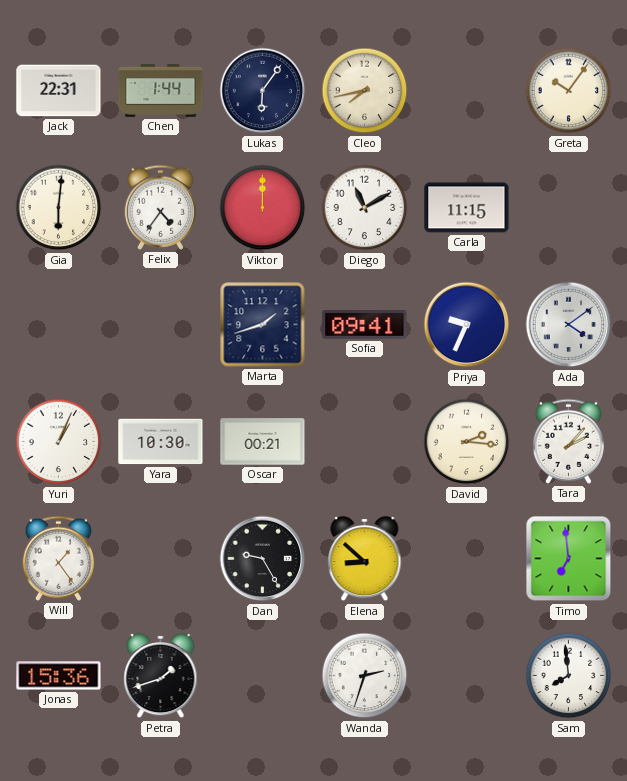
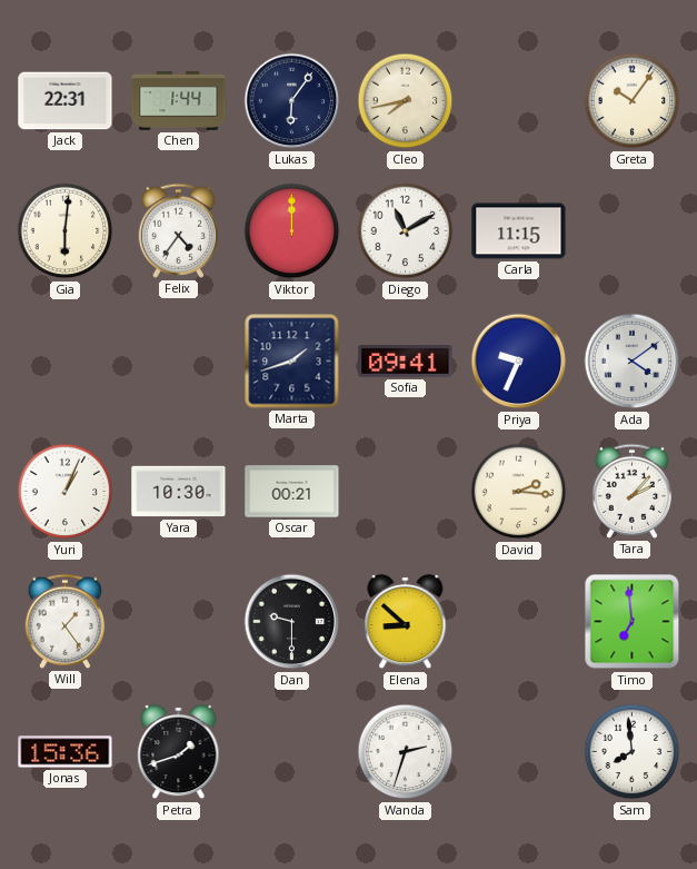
Dan: 9:25 -> 9:30
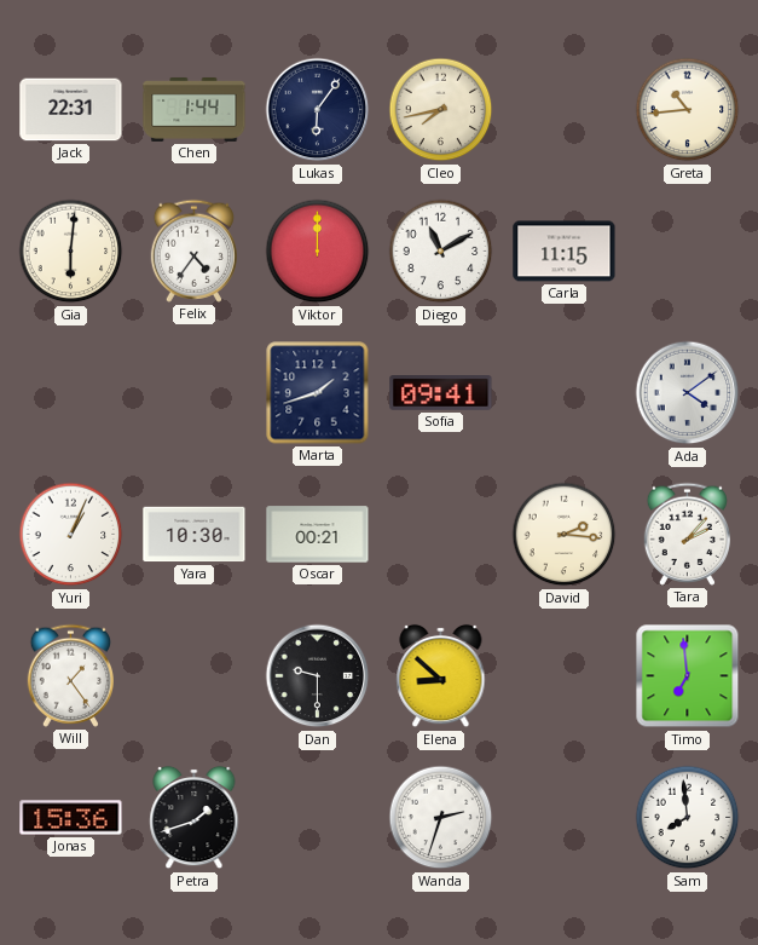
Greta: 10:06 -> 10:44
Priya: 9:34 -> none
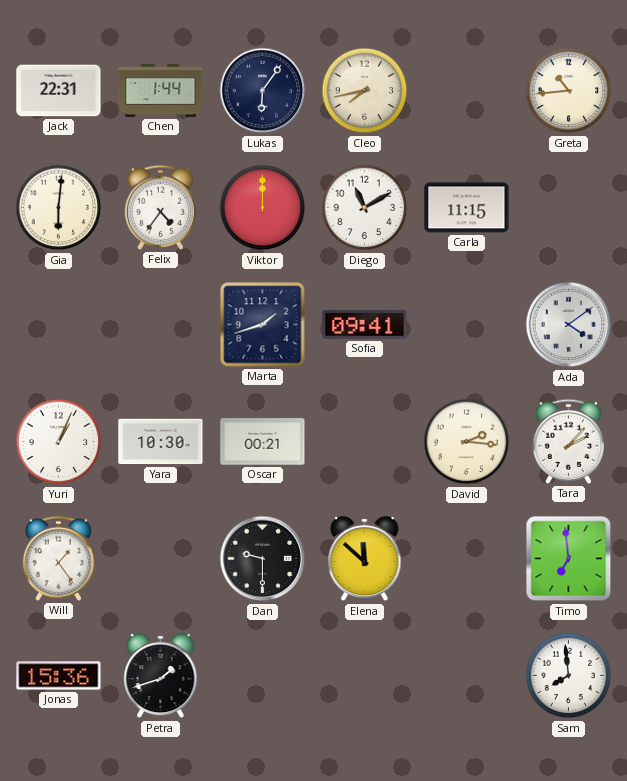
Elena: 8:52 -> 11:52
Wanda: 2:33 -> none
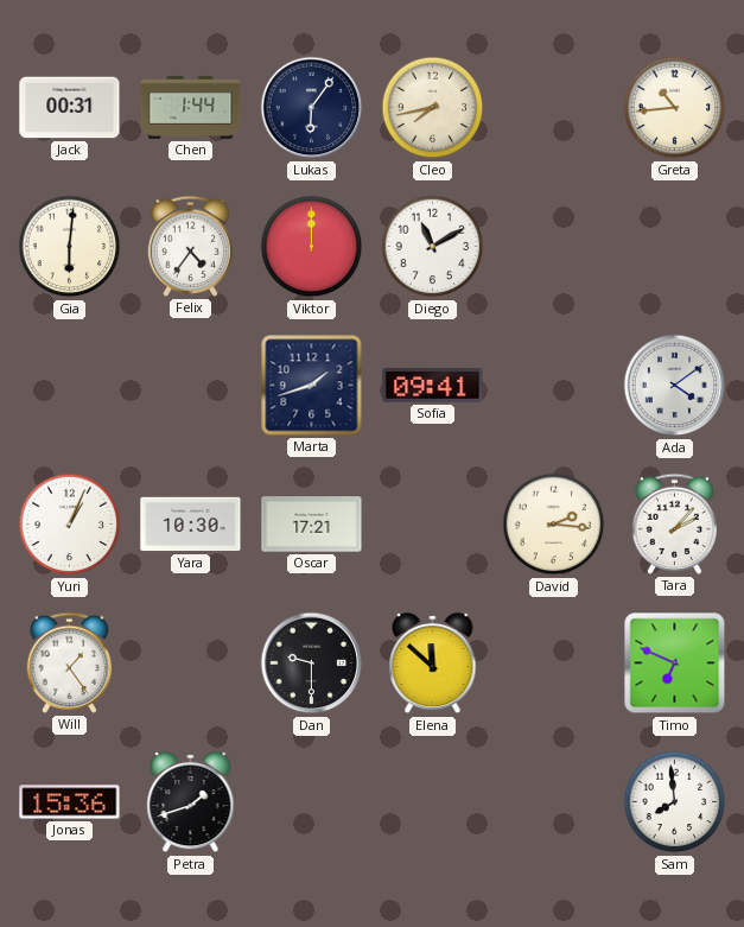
Jack: 22:31 -> 00:31
Carla: 11:15 -> none
Oscar: 00:21 -> 17:21
Timo: 6:59 -> 6:49
